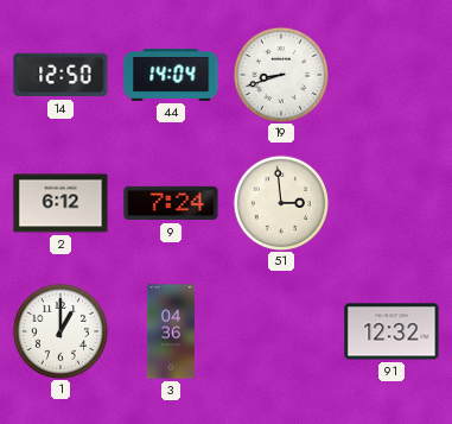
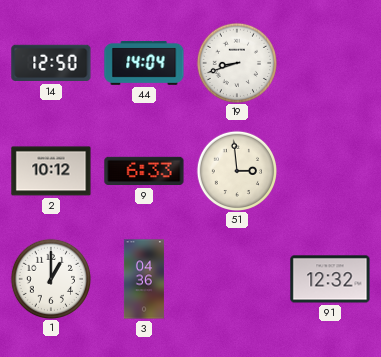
2: 6:12 -> 10:12
9: 7:24 -> 6:33
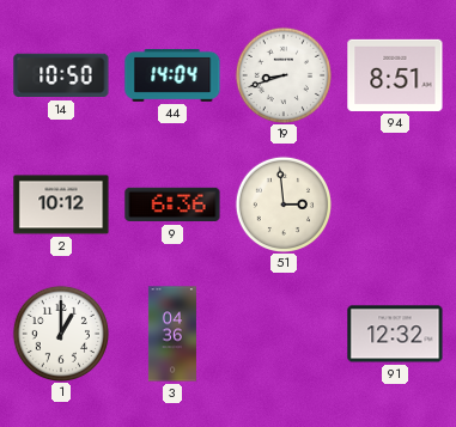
14: 12:50 -> 10:50
94: none -> 8:51
9: 6:33 -> 6:36
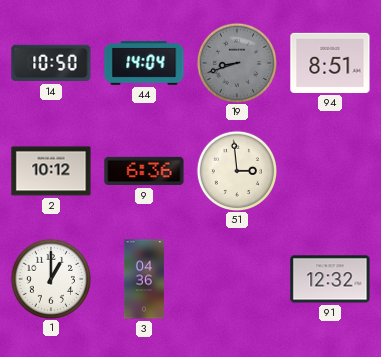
19 dial: white -> grey
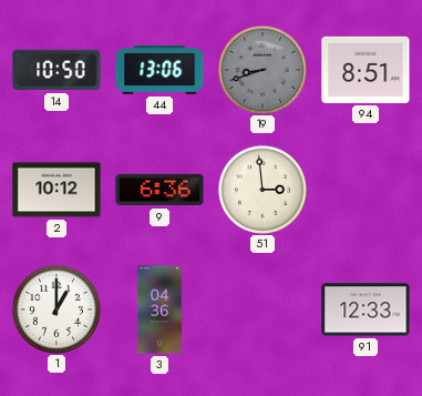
44: 14:04 -> 13:06
91: 12:32 -> 12:33
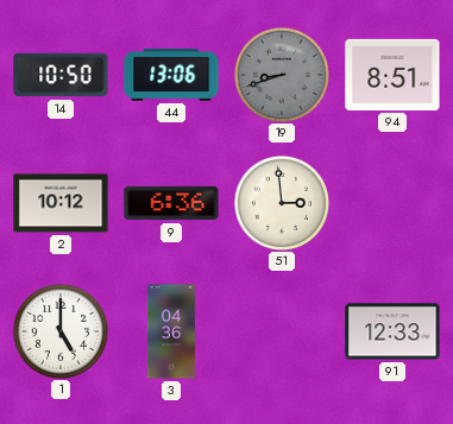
1: 1:00 -> 5:00
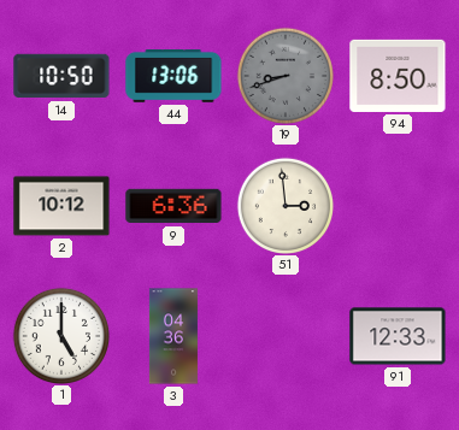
94: 8:51 -> 8:50
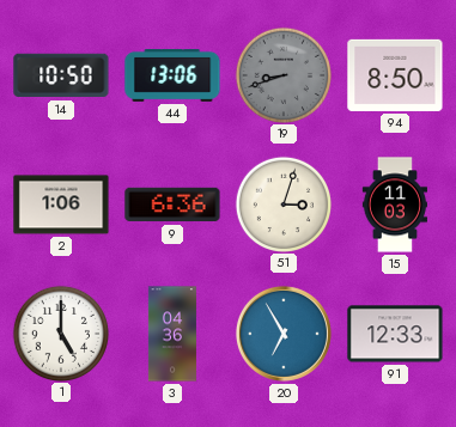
2: 10:12 -> 1:06
51: 2:59 -> 3:03
15: none -> 11:03
20: none -> 6:55
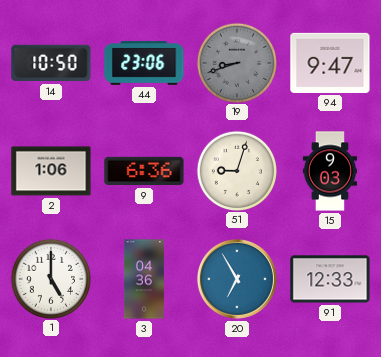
44: 13:06 -> 23:06
94: 8:50 -> 9:47
51: 3:03 -> 9:03
15: 11:03 -> 9:03
